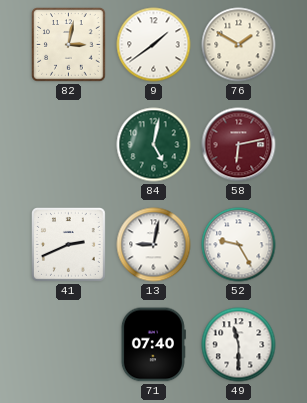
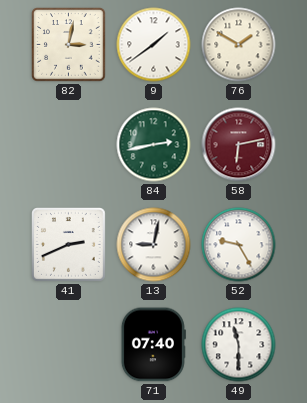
84: 5:02 -> 2:43
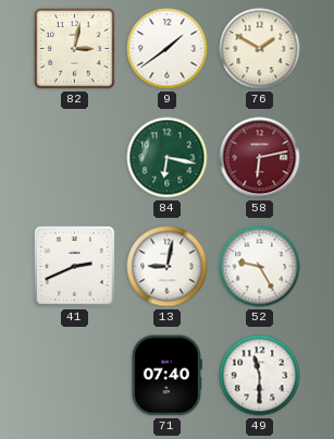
84: 2:43 -> 6:17
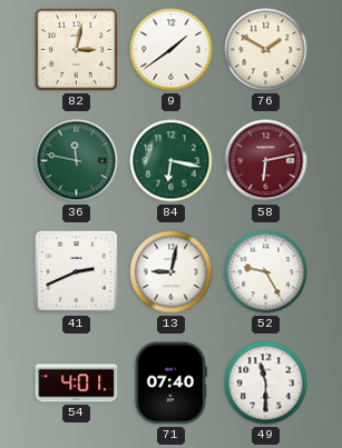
36: none -> 11:47
54: none -> 4:01
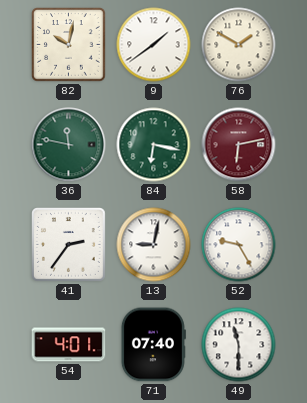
82: 3:02 -> 10:02
41: 2:41 -> 2:36
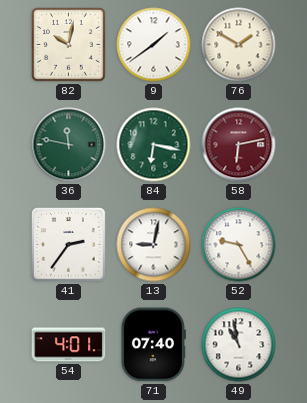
49: 11:30 -> 10:58
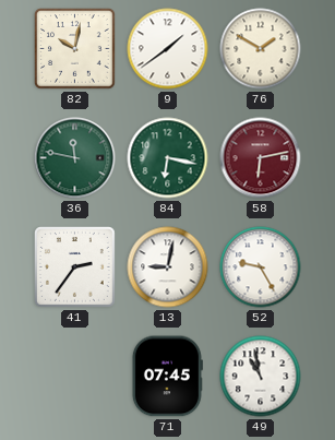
54: 4:01 -> none
71: 07:40 -> 07:45
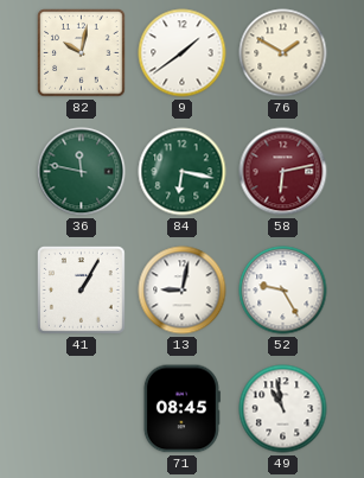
41: 2:36 -> 1:05
71: 07:45 -> 08:45
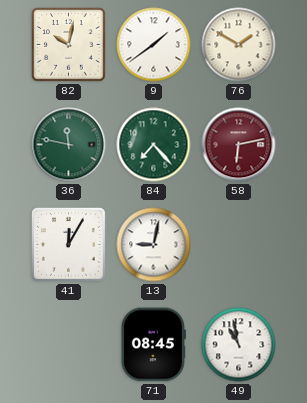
84: 6:17 -> 7:23
41: 1:05 -> 12:05
52: 9:25 -> none
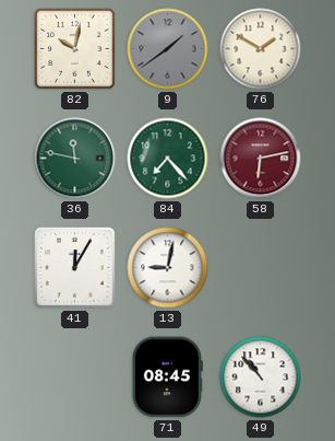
9 dial: white -> grey
49: 10:58 -> 10:53
